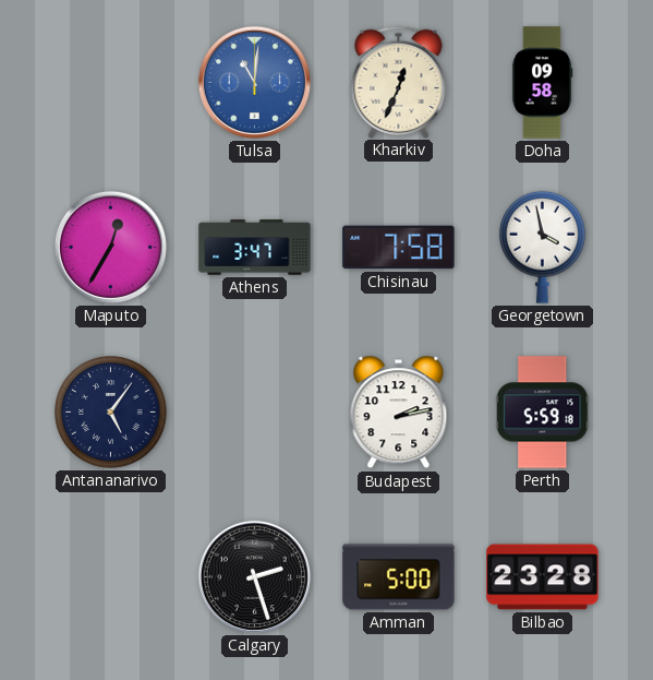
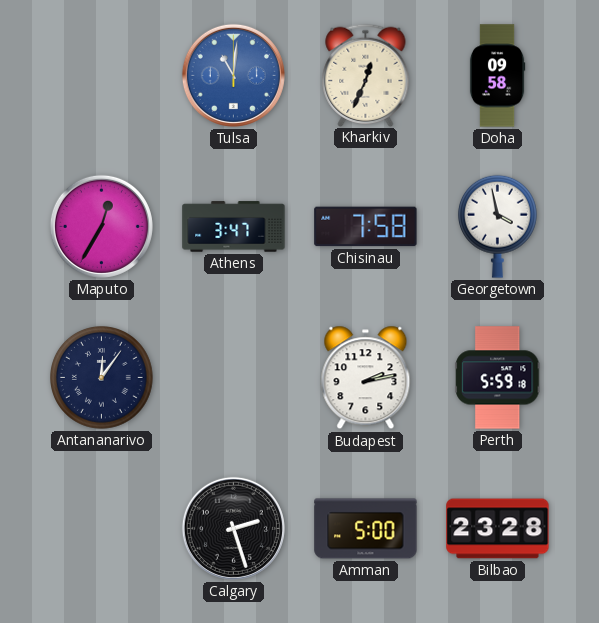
Antananarivo: 5:06 -> 12:06
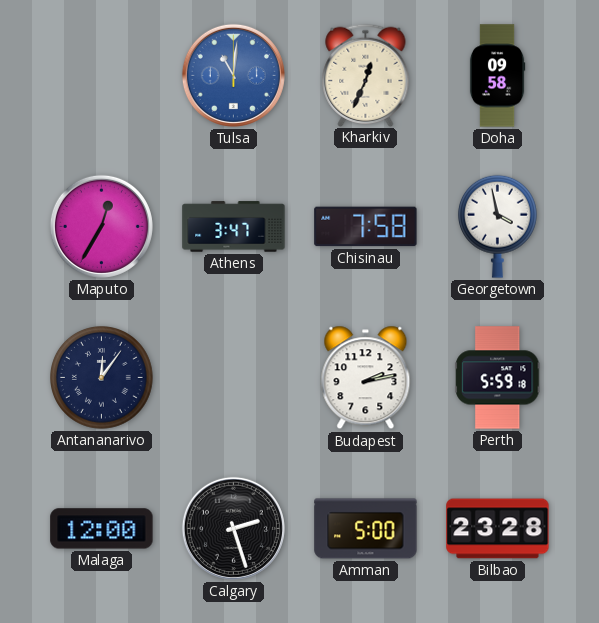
Malaga: none -> 12:00
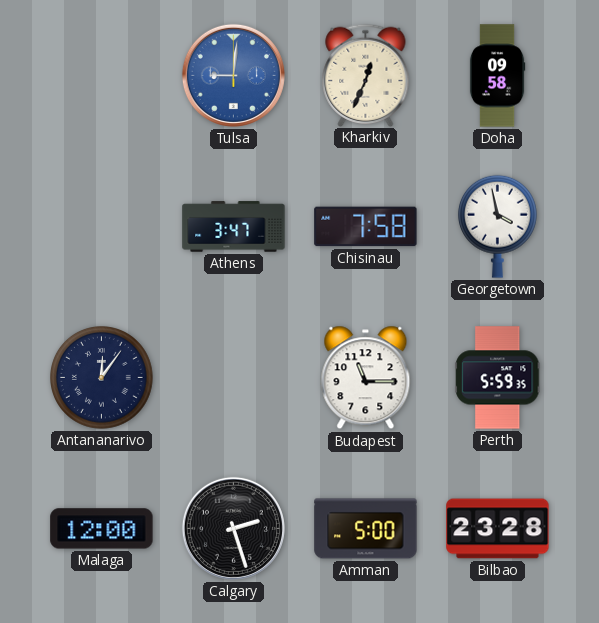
Tulsa: 11:01 -> 9:01
Maputo: 12:35 -> none
Budapest: 2:13 -> 11:15
Perth: 5:59:18 -> 5:59:35
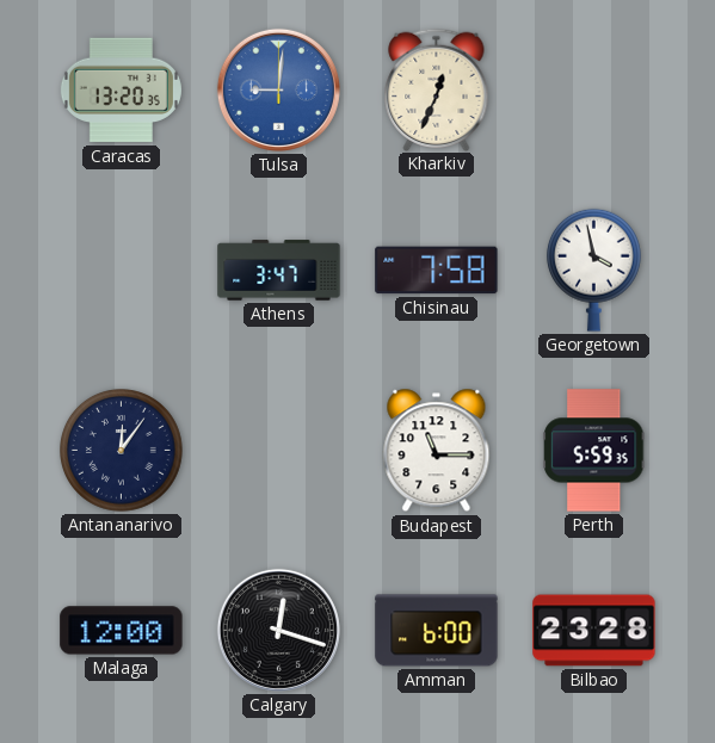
Caracas: none -> 13:20
Doha: 09:58 -> none
Calgary: 2:27 -> 12:18
Amman: 5:00 -> 6:00
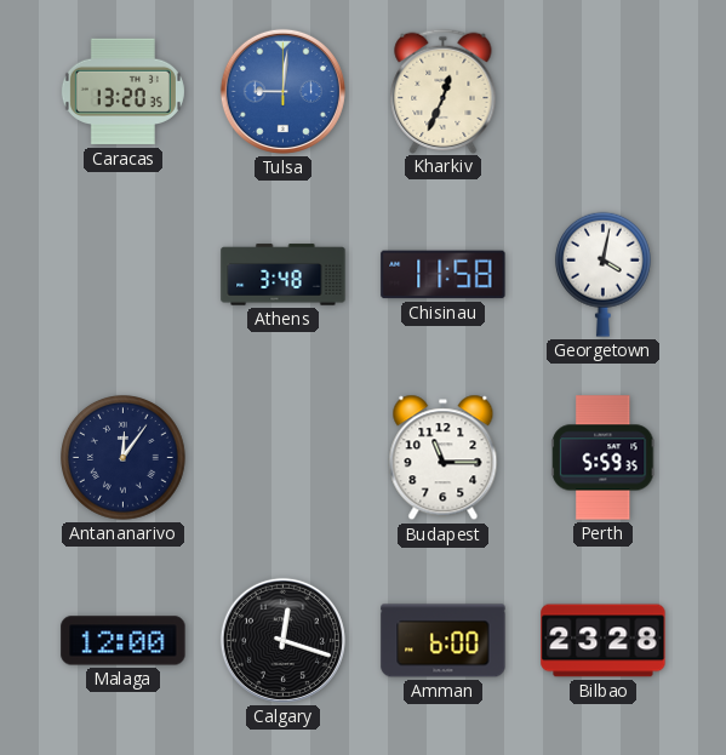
Athens: 3:47 -> 3:48
Chisinau: 7:58 -> 11:58
Georgetown: 3:58 -> 4:02
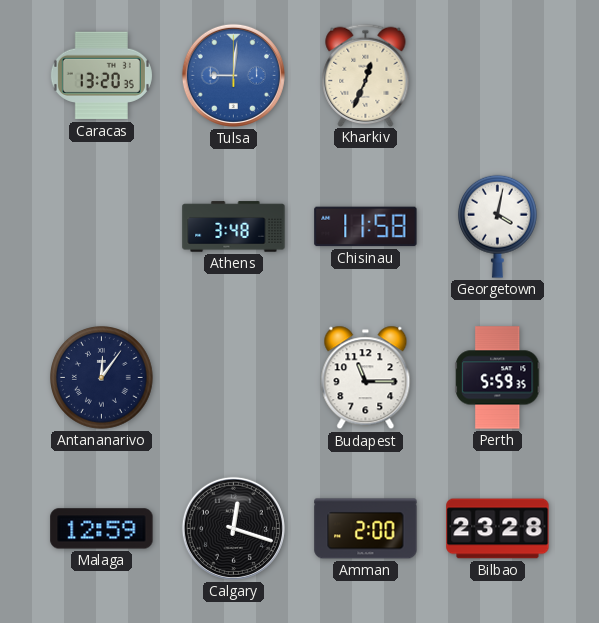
Malaga: 12:00 -> 12:59
Amman: 6:00 -> 2:00
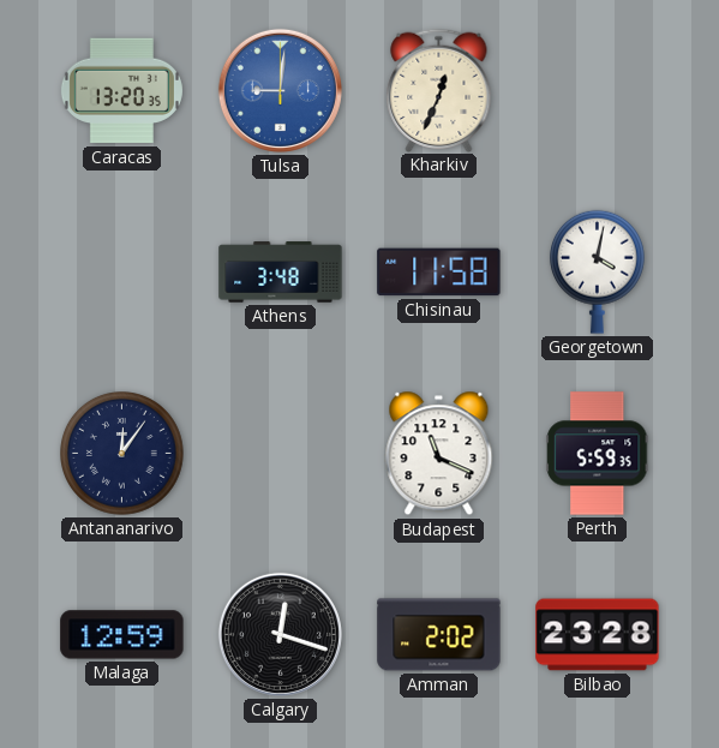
Budapest: 11:15 -> 11:19
Amman: 2:00 -> 2:02
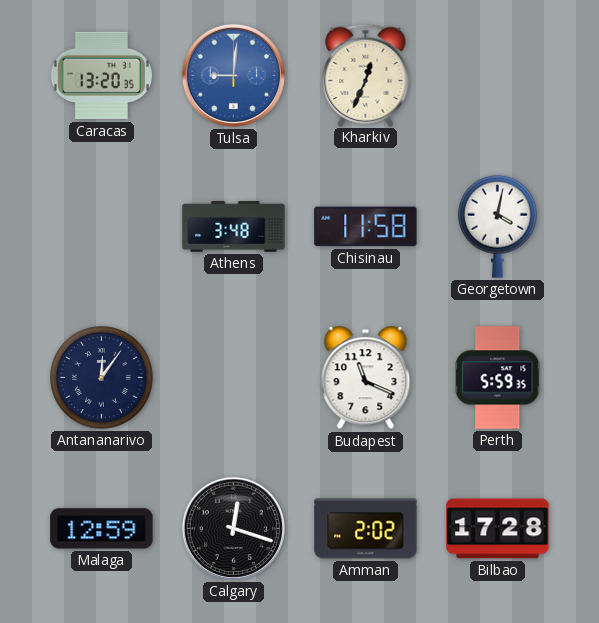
Bilbao: 23:28 -> 17:28
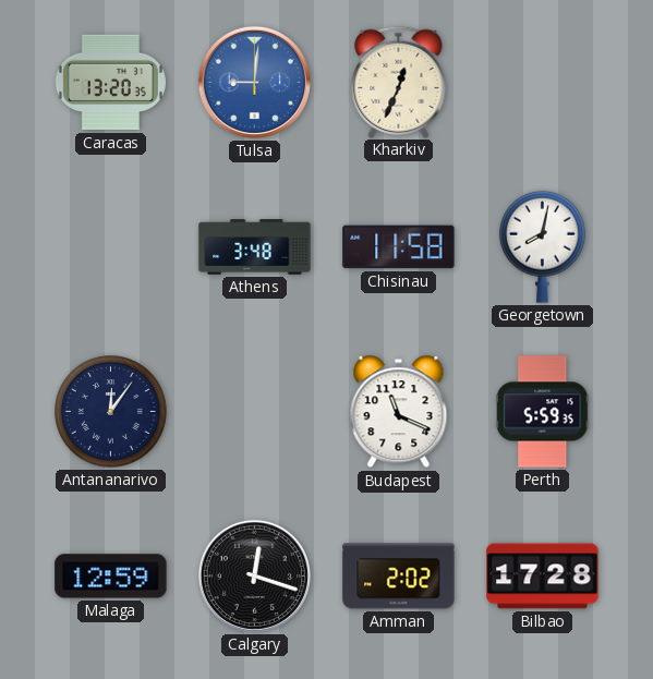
Georgetown: 4:02 -> 8:02
